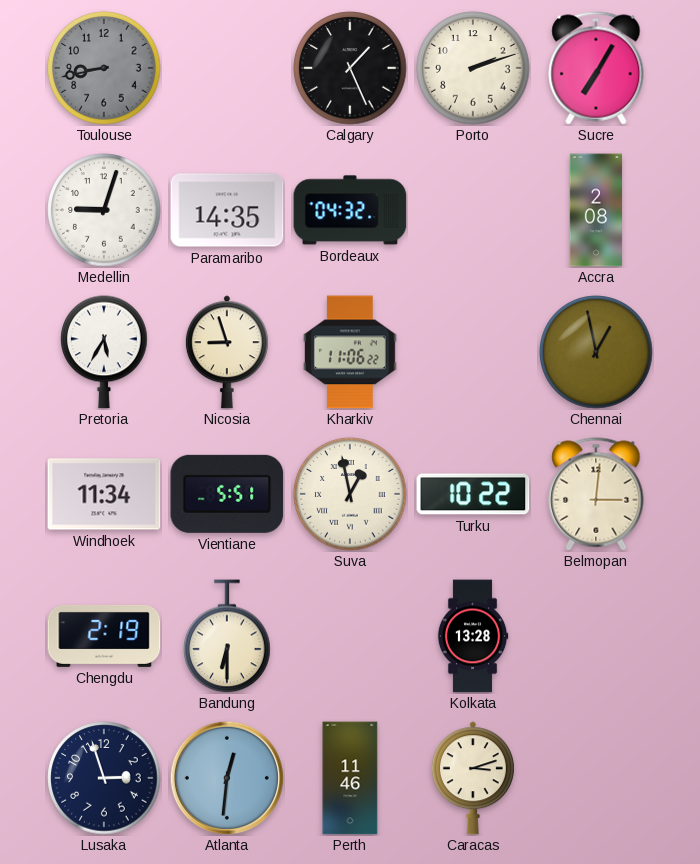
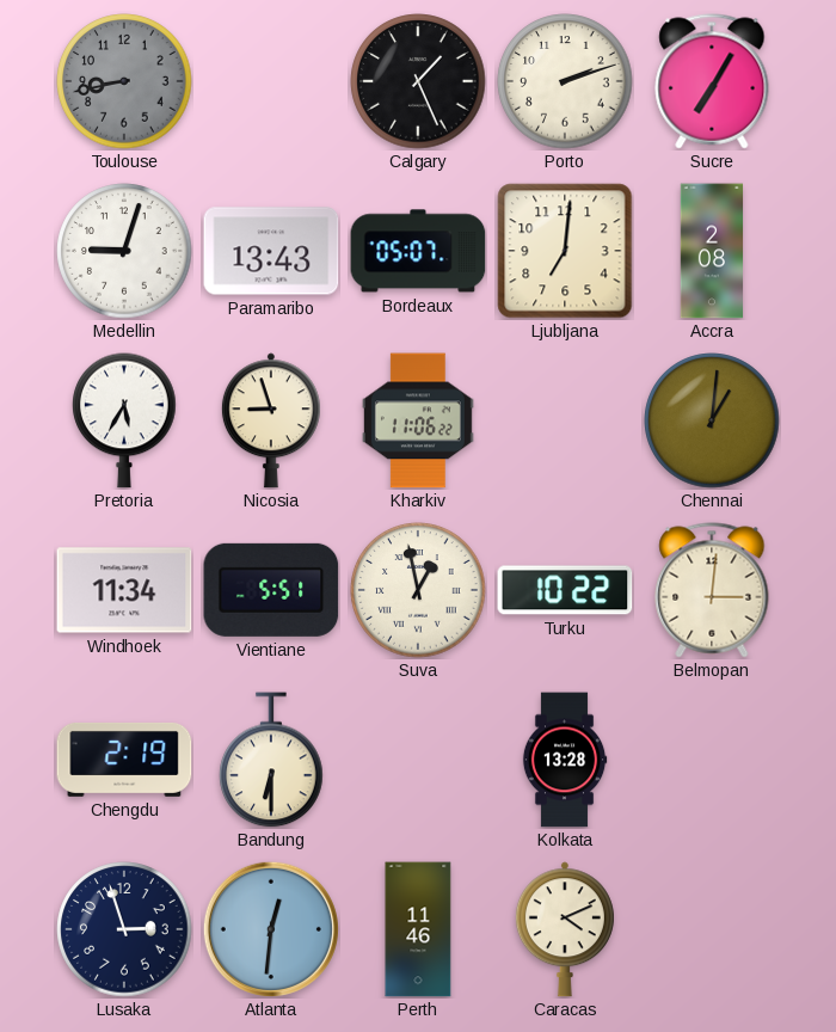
Paramaribo: 14:35 -> 13:43
Bordeaux: 04:32 -> 05:07
Ljubljana: none -> 7:01
Chennai: 12:58 -> 1:01
Caracas: 3:12 -> 4:11
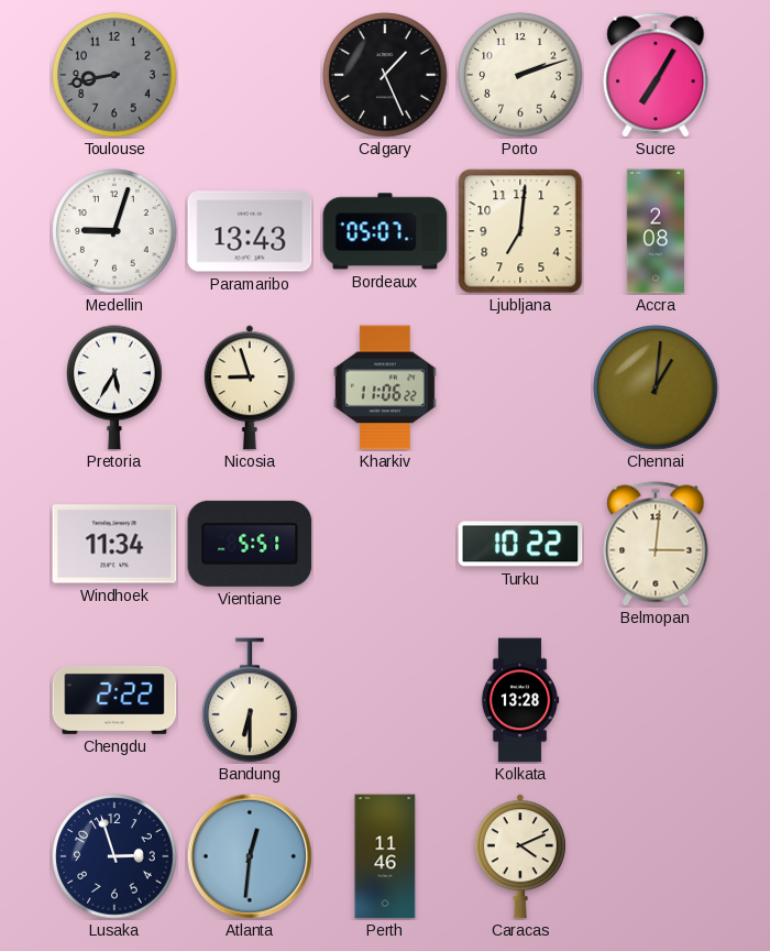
Suva: 12:58 -> none
Chengdu: 2:19 -> 2:22
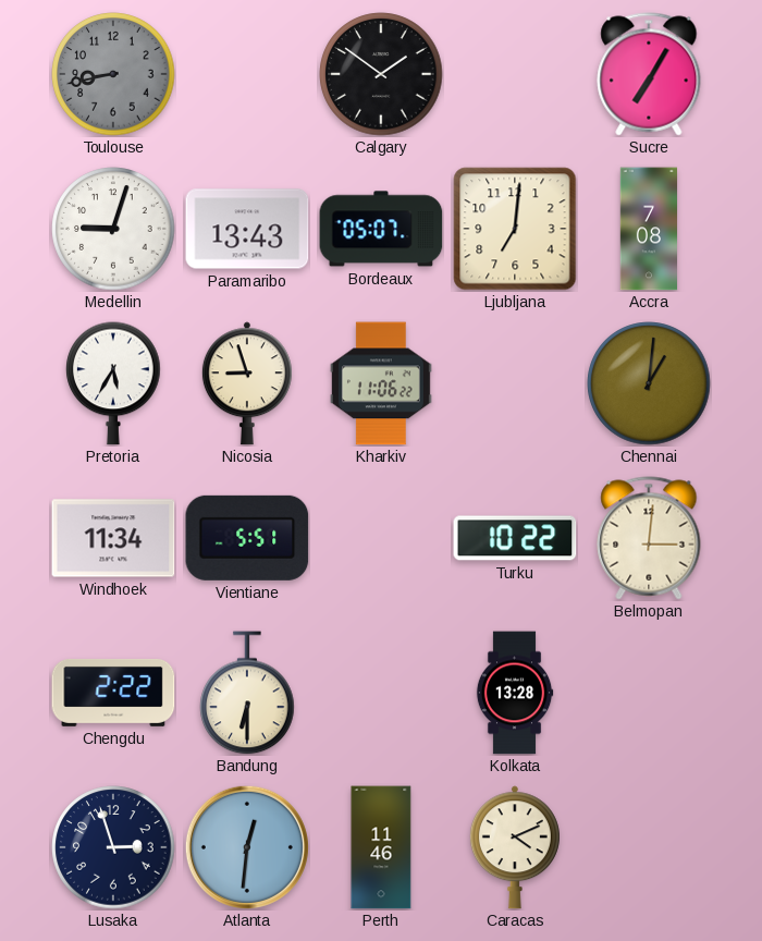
Calgary: 1:26 -> 1:51
Porto: 2:12 -> none
Accra: 2:08 -> 7:08
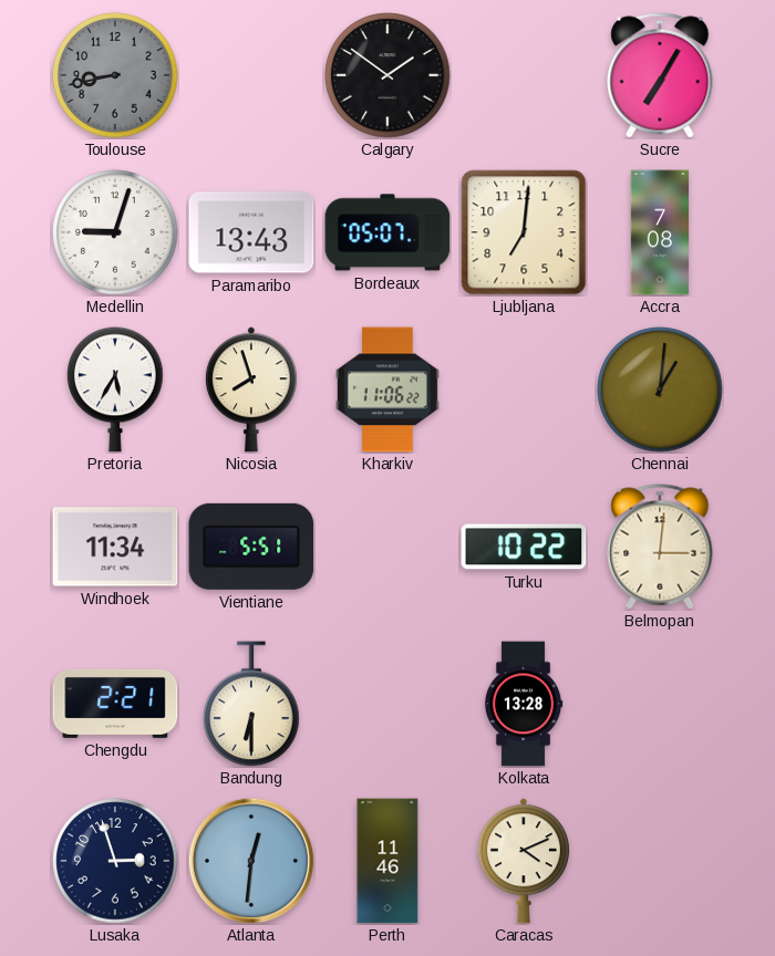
Nicosia: 8:57 -> 7:57
Chengdu: 2:22 -> 2:21
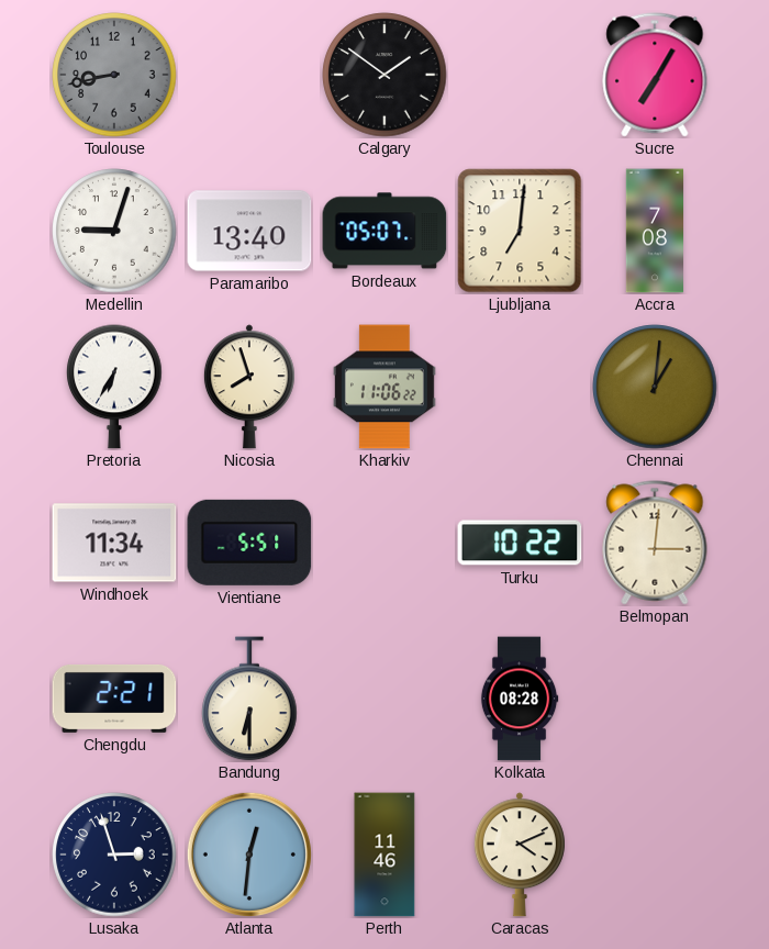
Paramaribo: 13:43 -> 13:40
Pretoria: 5:35 -> 6:35
Kolkata: 13:28 -> 08:28
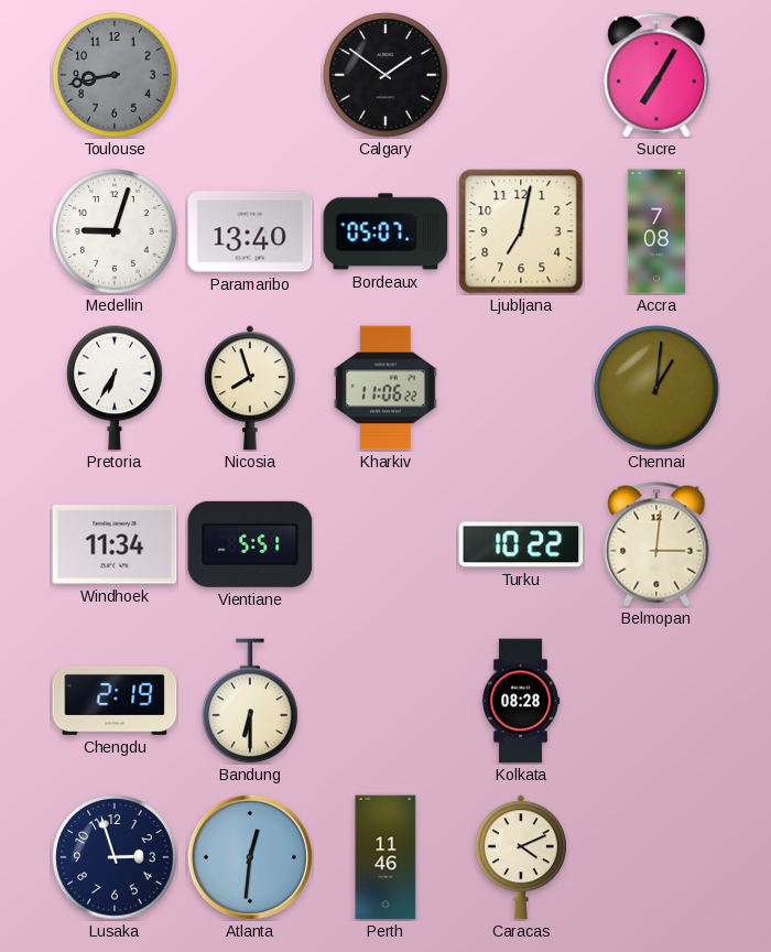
Ljubljana: 7:01 -> 7:02
Chengdu: 2:21 -> 2:19
